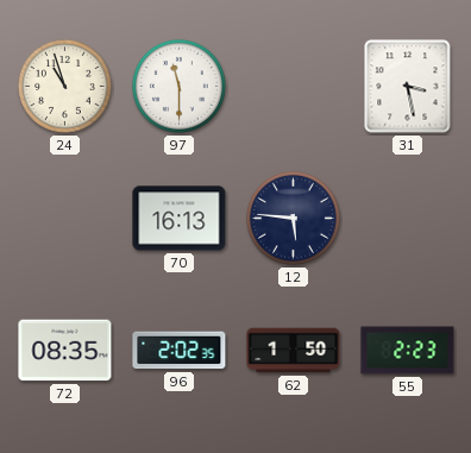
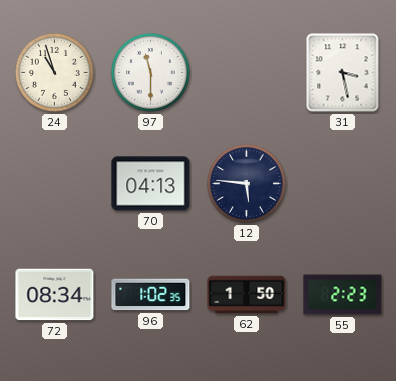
70: 16:13 -> 04:13
72: 08:35 -> 08:34
96: 2:02 -> 1:02
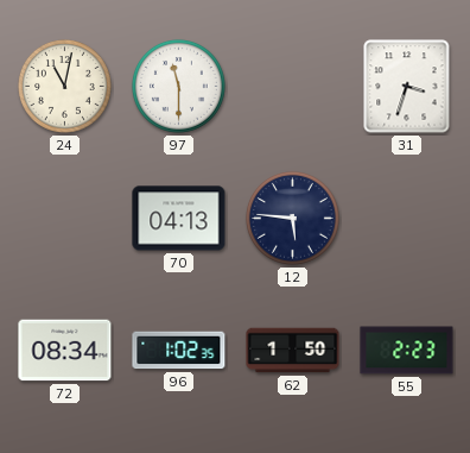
24: 10:57 -> 11:02
31: 3:28 -> 3:33
